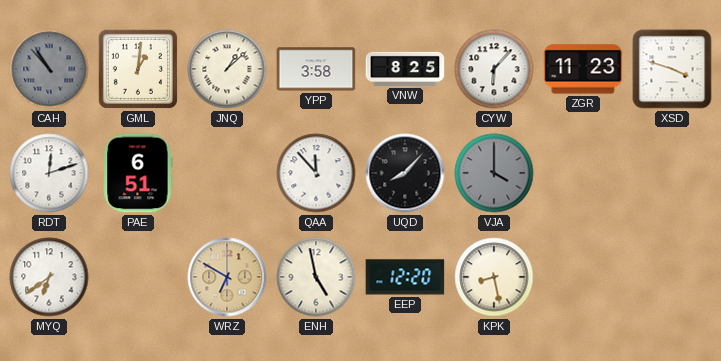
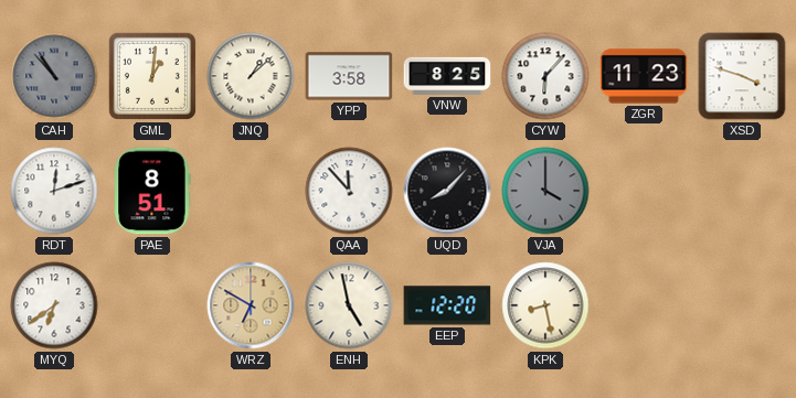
PAE: 6:51 -> 8:51
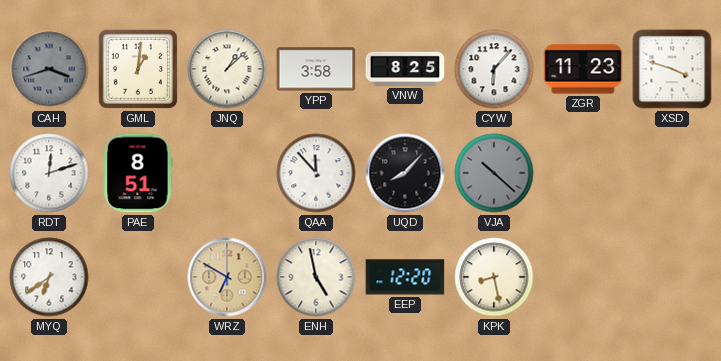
CAH: 10:53 -> 3:42
VJA: 4:00 -> 10:22
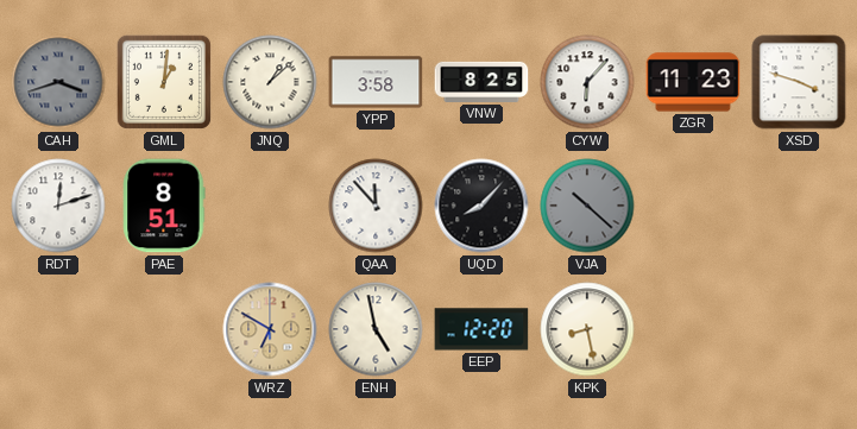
MYQ: 6:39 -> none
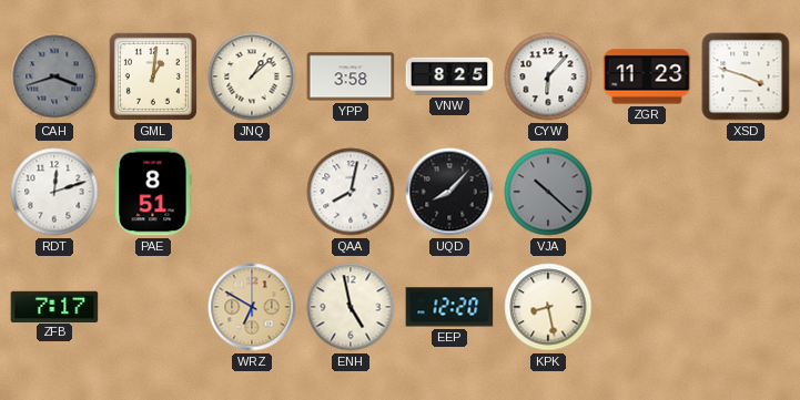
QAA: 11:53 -> 8:02
ZFB: none -> 7:17
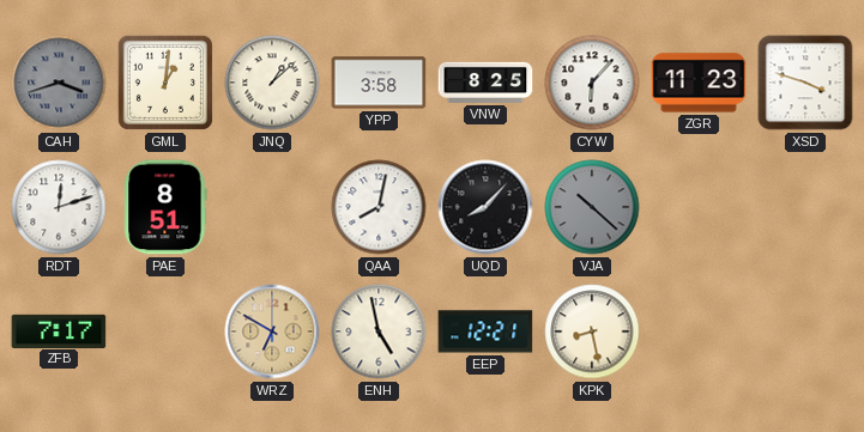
EEP: 12:20 -> 12:21
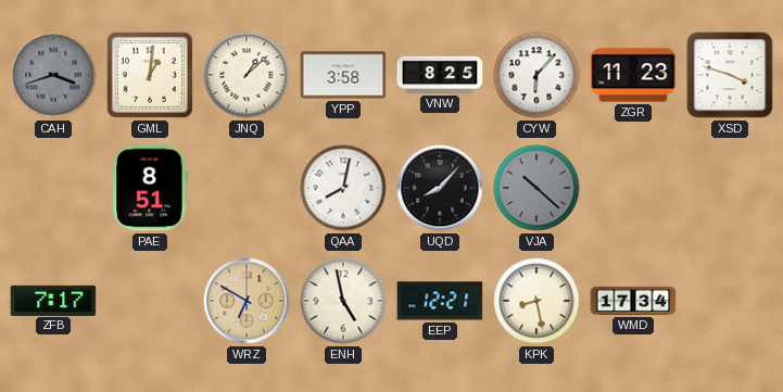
RDT: 12:12 -> none
WMD: none -> 17:34
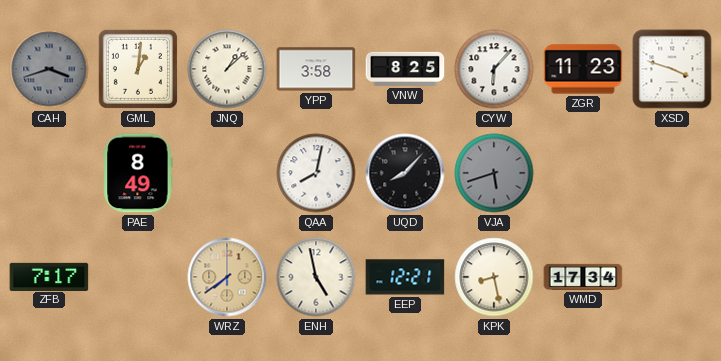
PAE: 8:51 -> 8:49
VJA: 10:22 -> 5:42
WRZ: 6:50 -> 7:39
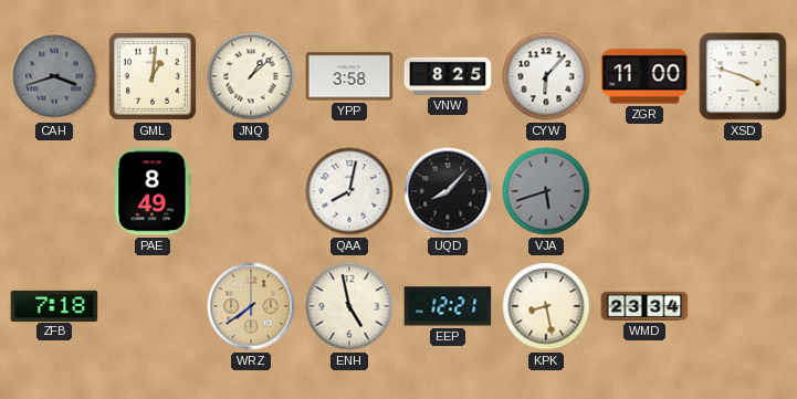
ZGR: 11:23 -> 11:00
ZFB: 7:17 -> 7:18
WMD: 17:34 -> 23:34
